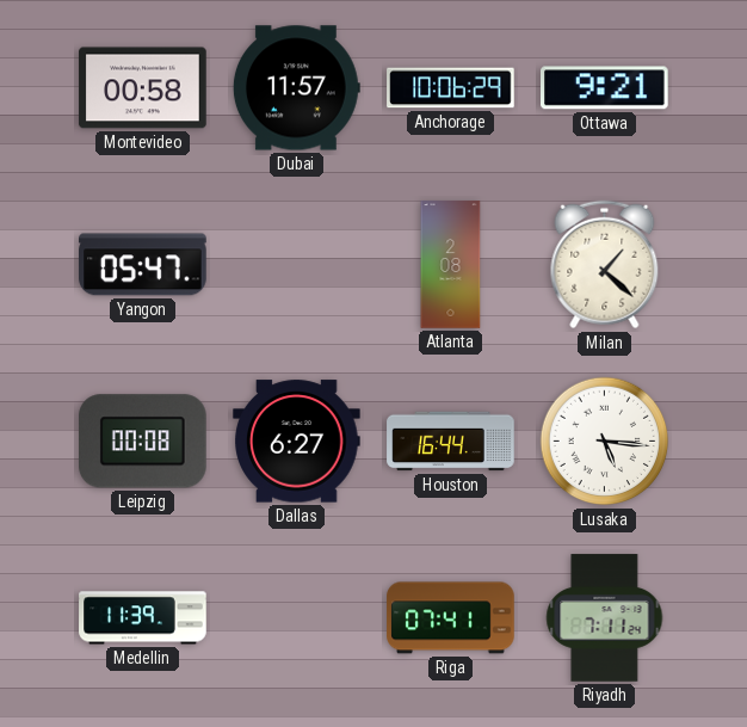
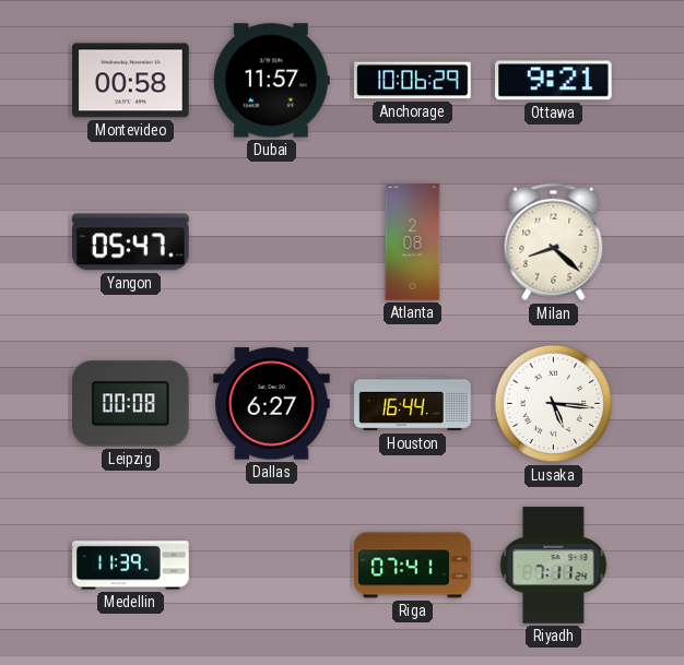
Milan: 1:22 -> 8:22
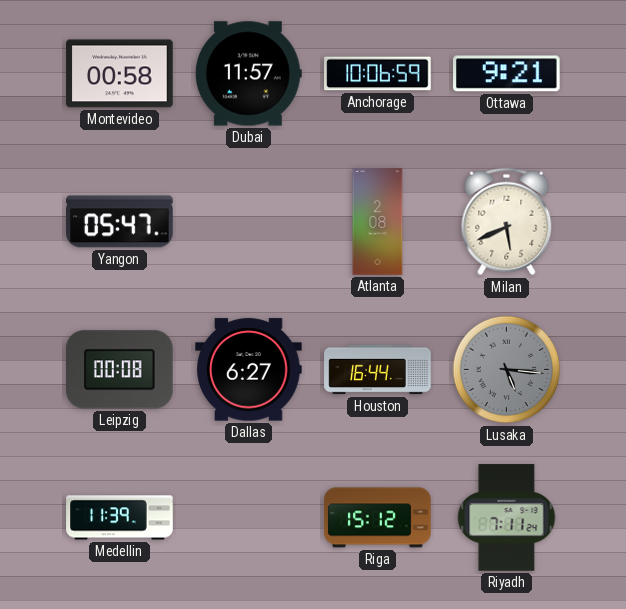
Anchorage: 10:06:29 -> 10:06:59
Milan: 8:22 -> 5:41
Lusaka dial: white -> grey
Riga: 07:41 -> 15:12
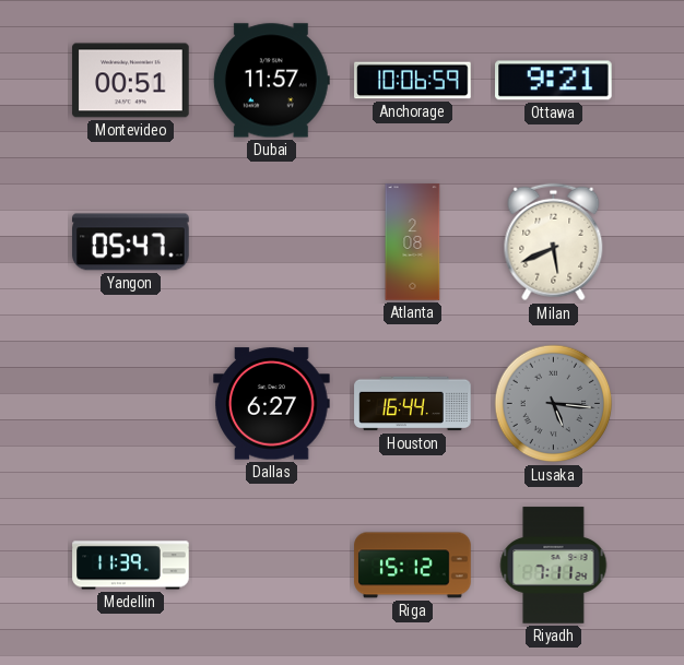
Montevideo: 00:58 -> 00:51
Leipzig: 00:08 -> none
